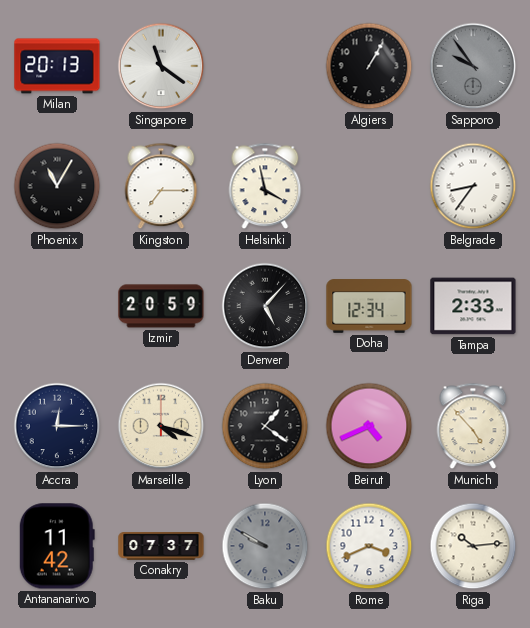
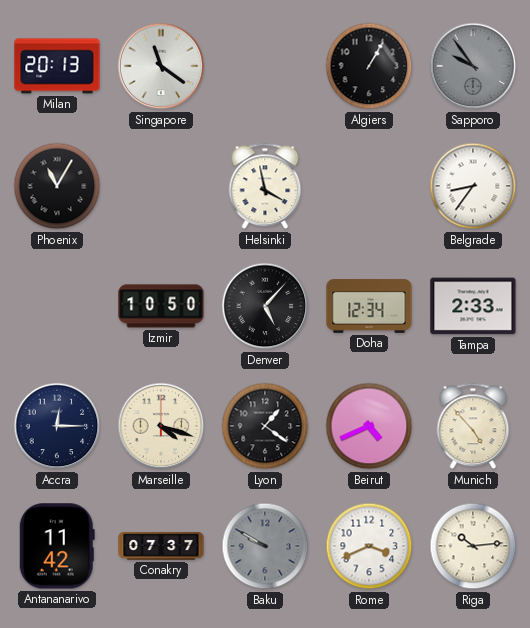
Kingston: 7:15 -> none
Izmir: 20:59 -> 10:50
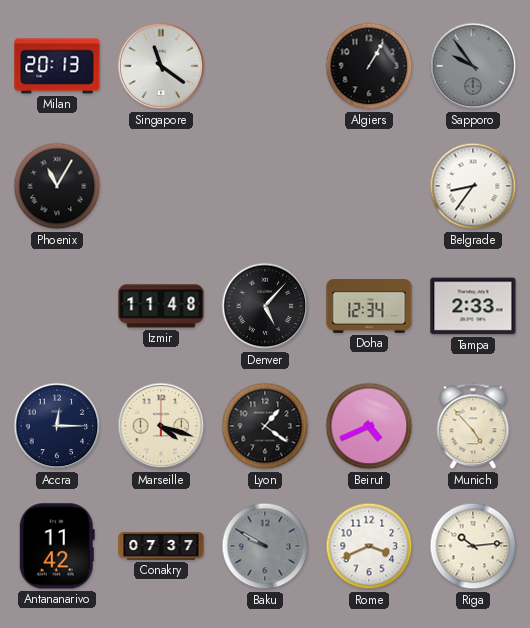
Helsinki: 3:58 -> none
Izmir: 10:50 -> 11:48
